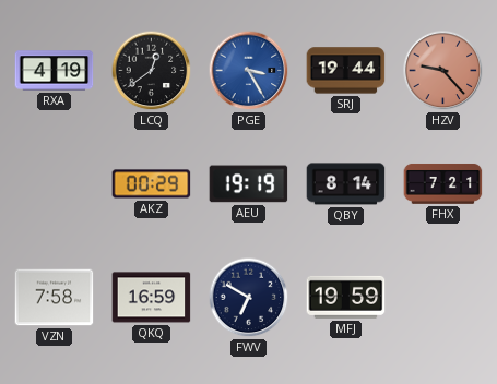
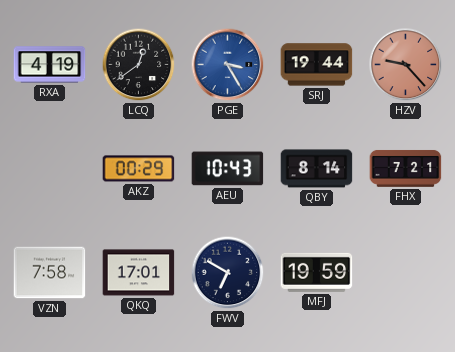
AEU: 19:19 -> 10:43
QKQ: 16:59 -> 17:01
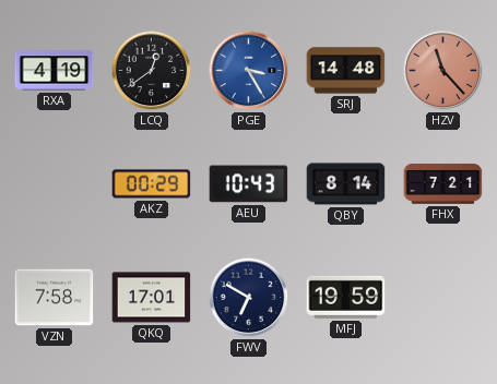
SRJ: 19:44 -> 14:48
HZV: 9:23 -> 11:23
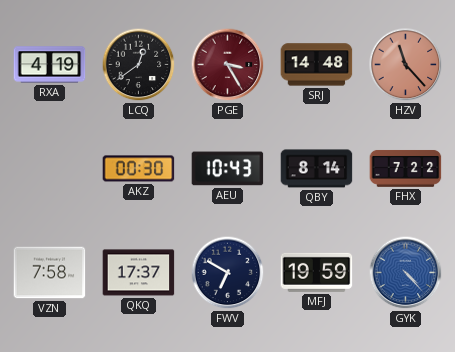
PGE dial: blue -> burgundy
AKZ: 00:29 -> 00:30
FHX: 7:21 -> 7:22
QKQ: 17:01 -> 17:37
GYK: none -> 4:23
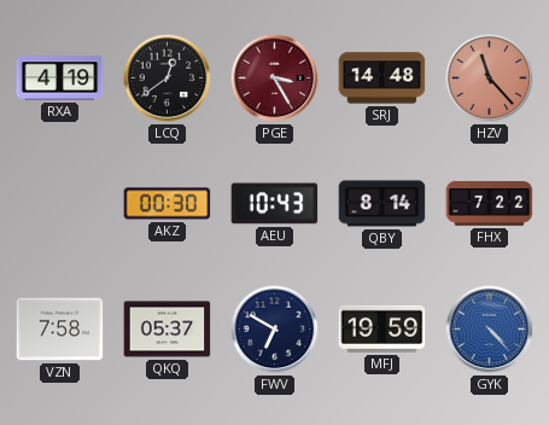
QKQ: 17:37 -> 05:37
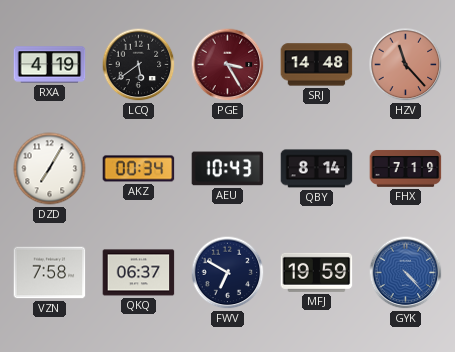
LCQ: 12:39 -> 5:39
DZD: none -> 7:05
AKZ: 00:30 -> 00:34
FHX: 7:22 -> 7:19
QKQ: 05:37 -> 06:37
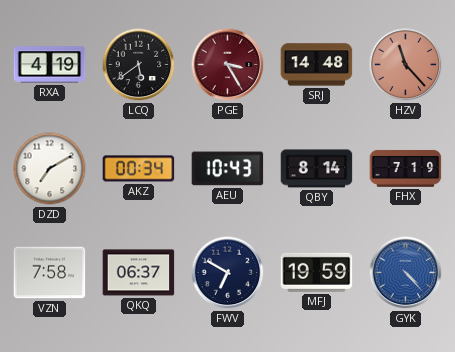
DZD: 7:05 -> 7:10
